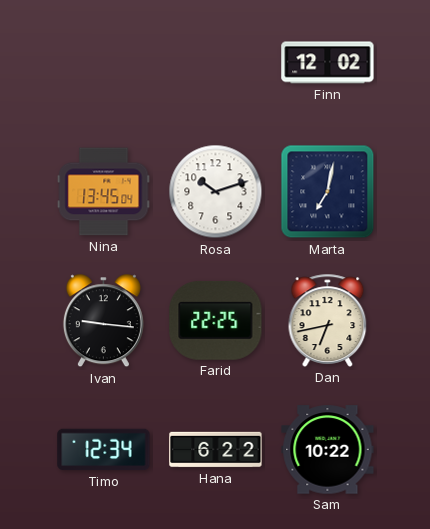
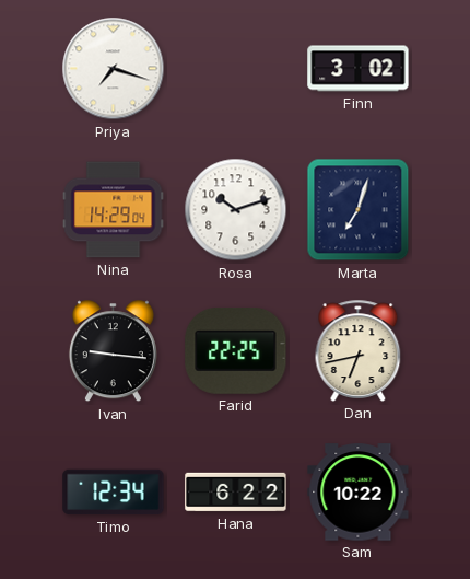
Priya: none -> 7:18
Finn: 12:02 -> 3:02
Nina: 13:45 -> 14:29
Marta: 7:02 -> 7:03
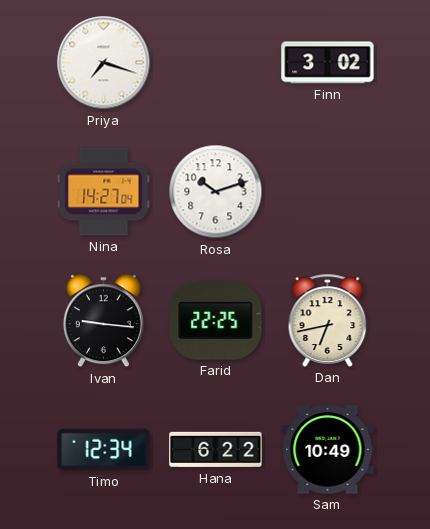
Nina: 14:29 -> 14:27
Marta: 7:03 -> none
Sam: 10:22 -> 10:49
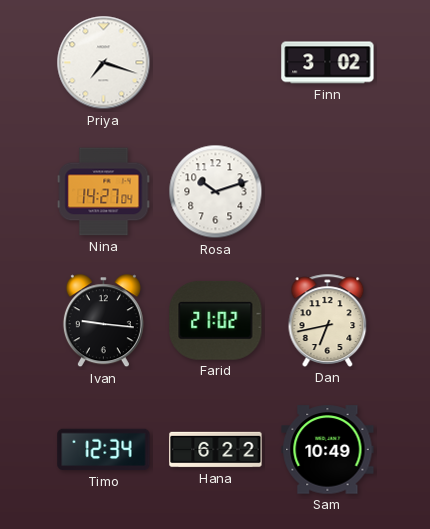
Farid: 22:25 -> 21:02
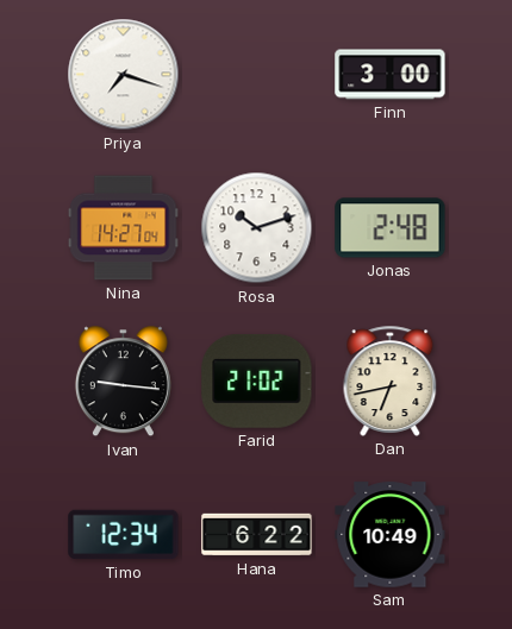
Finn: 3:02 -> 3:00
Jonas: none -> 2:48
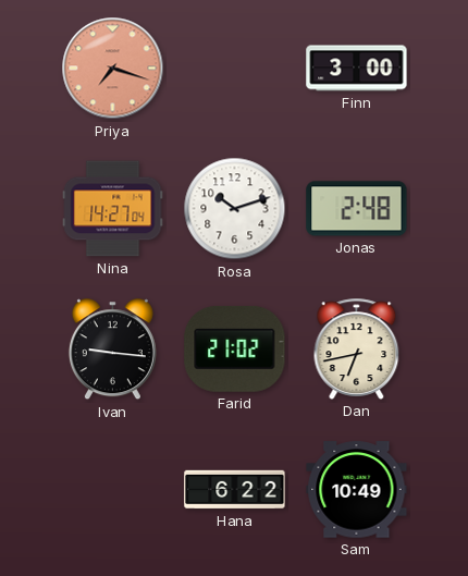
Priya dial: white -> salmon
Timo: 12:34 -> none
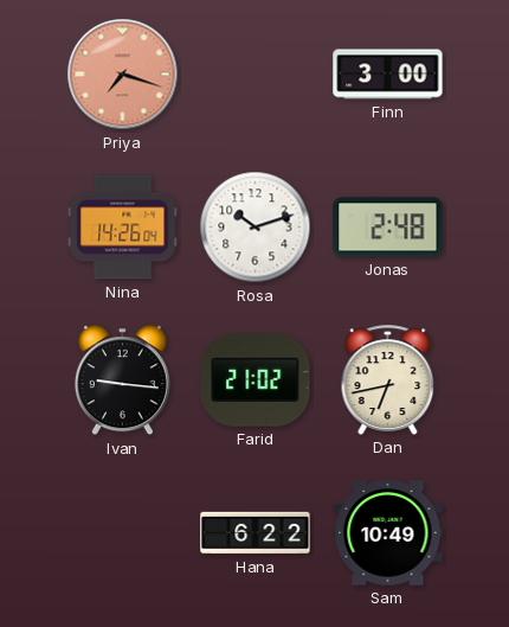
Nina: 14:27 -> 14:26
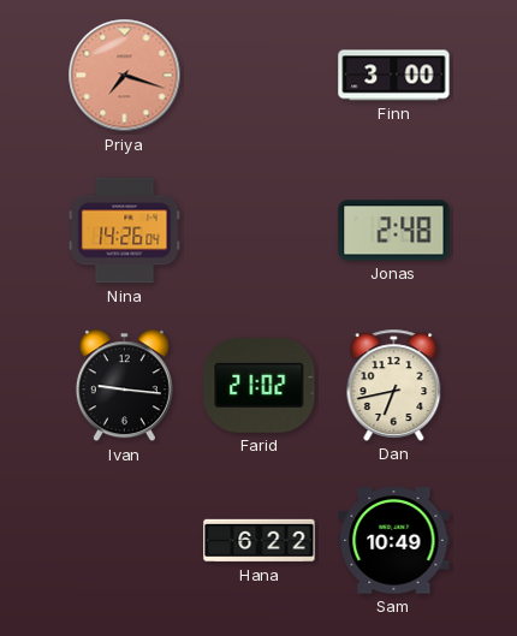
Rosa: 10:12 -> none
